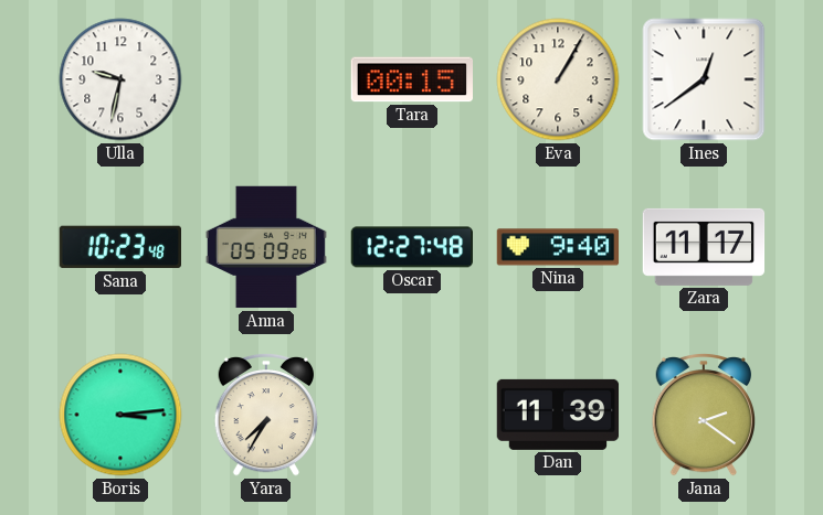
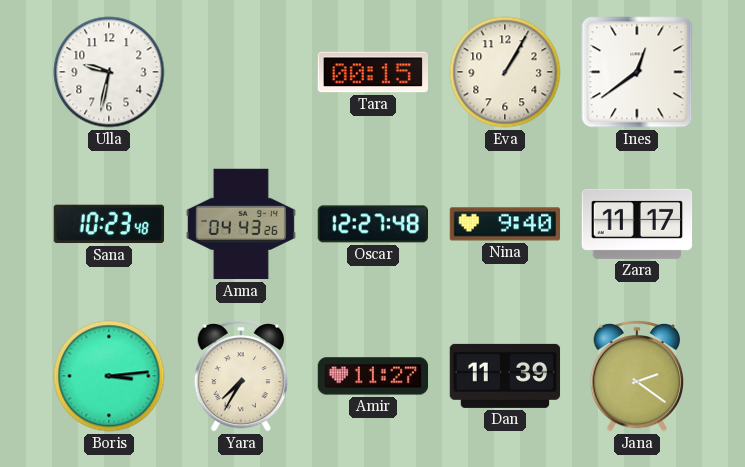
Anna: 05:09 -> 04:43
Amir: none -> 11:27
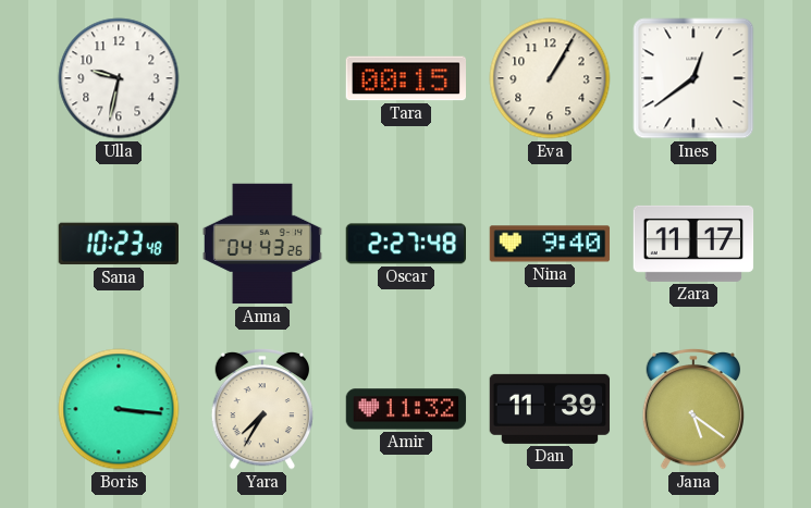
Oscar: 12:27 -> 2:27
Boris: 3:14 -> 3:16
Amir: 11:27 -> 11:32
Jana: 2:21 -> 5:21
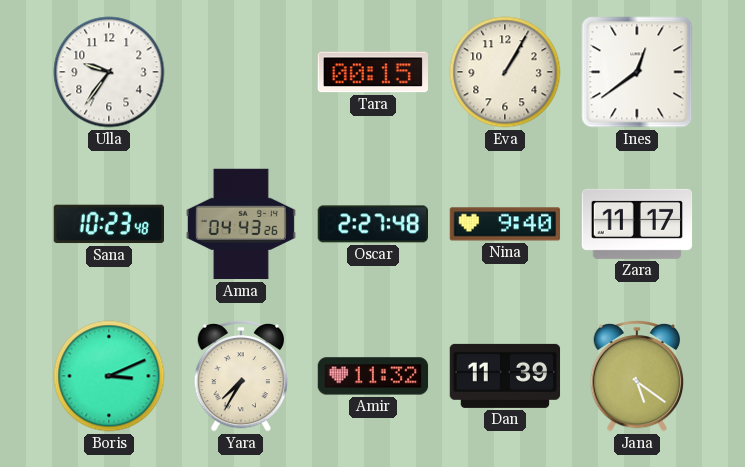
Ulla: 9:32 -> 9:36
Boris: 3:16 -> 3:11
